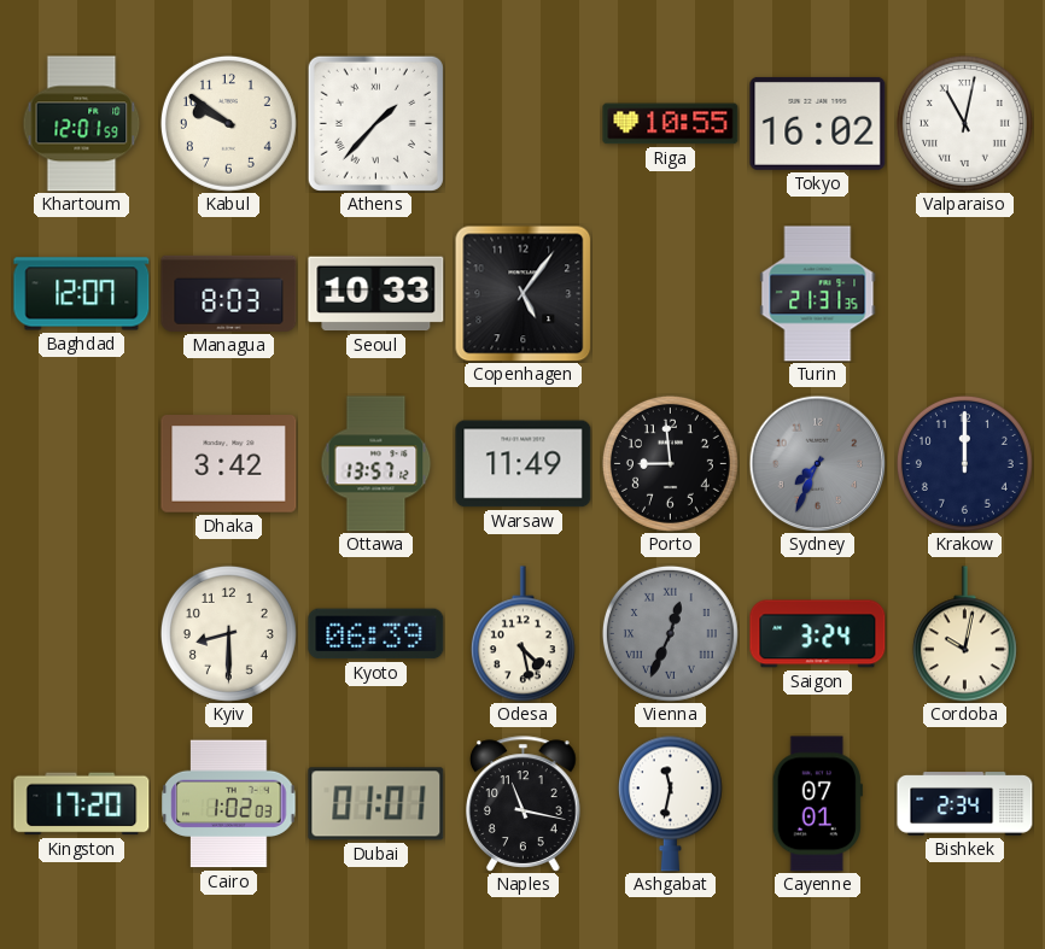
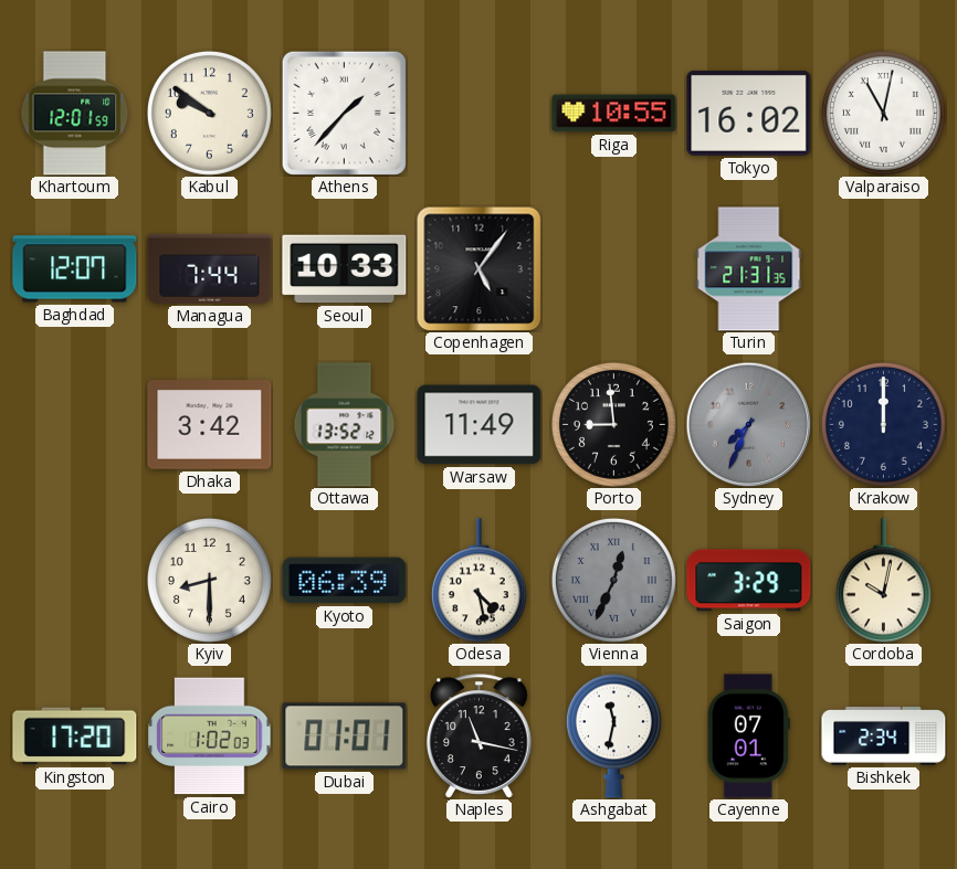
Managua: 8:03 -> 7:44
Ottawa: 13:57 -> 13:52
Saigon: 3:24 -> 3:29
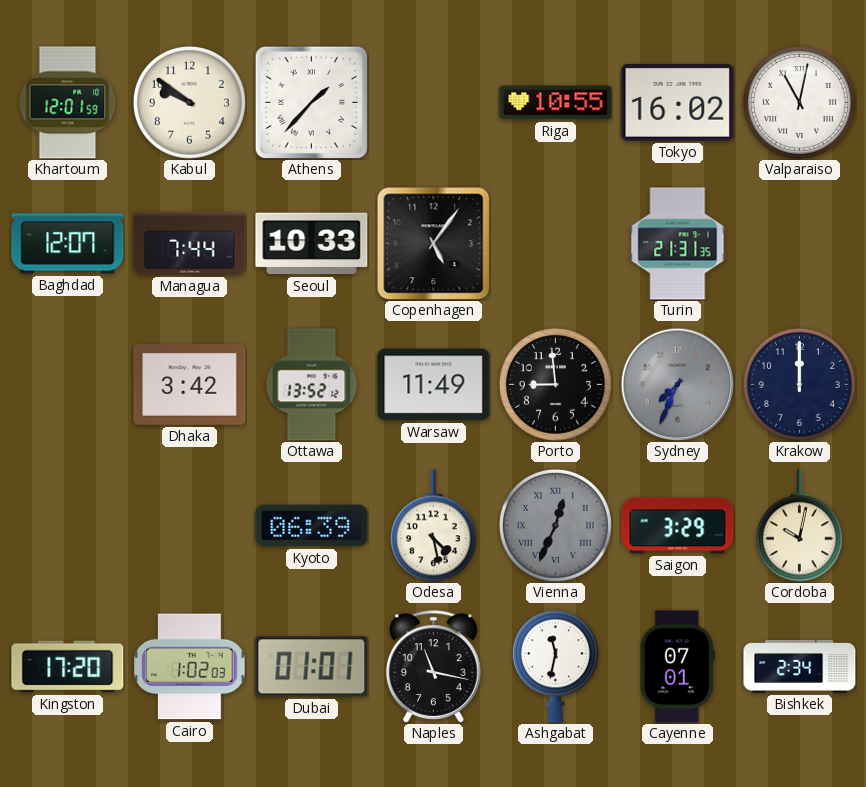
Kyiv: 8:30 -> none
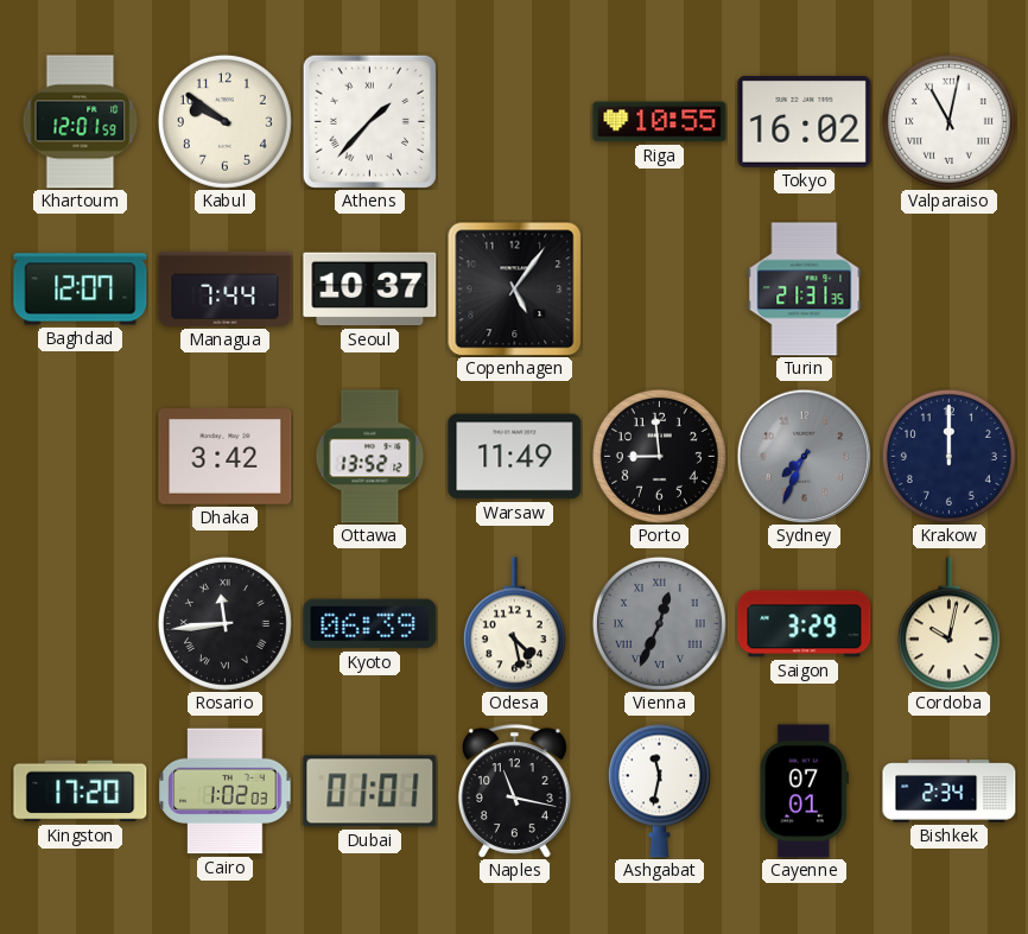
Seoul: 10:33 -> 10:37
Rosario: none -> 11:44
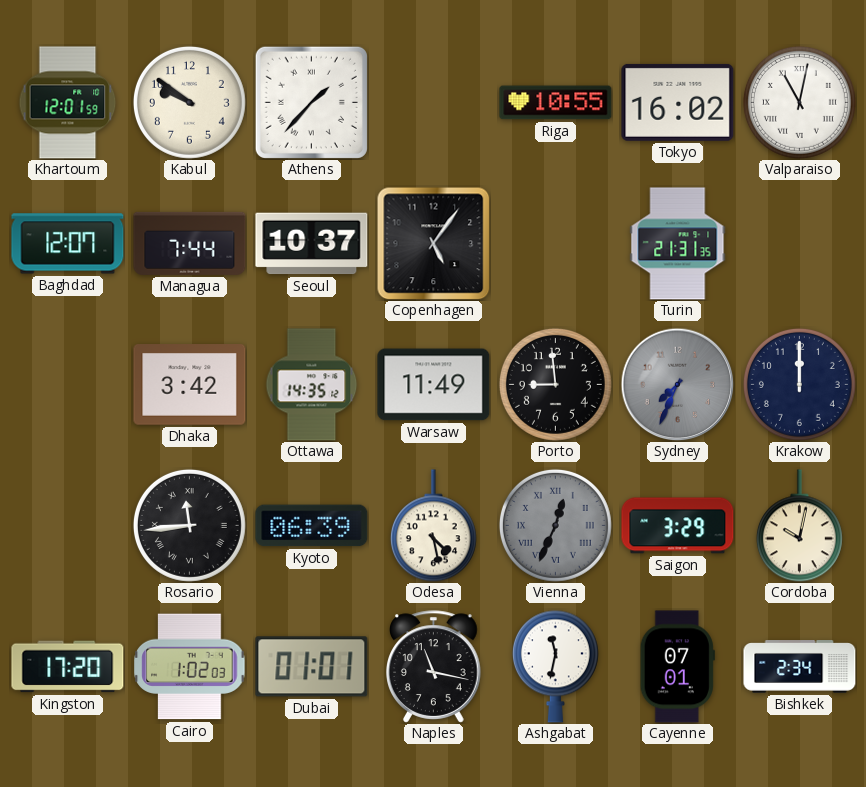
Ottawa: 13:52 -> 14:35
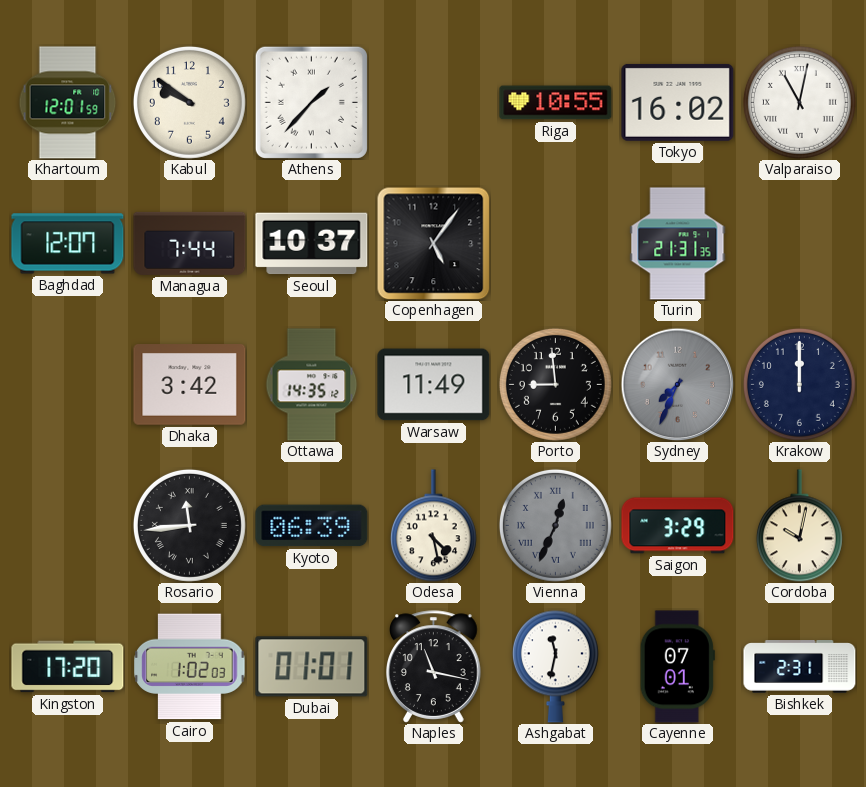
Bishkek: 2:34 -> 2:31
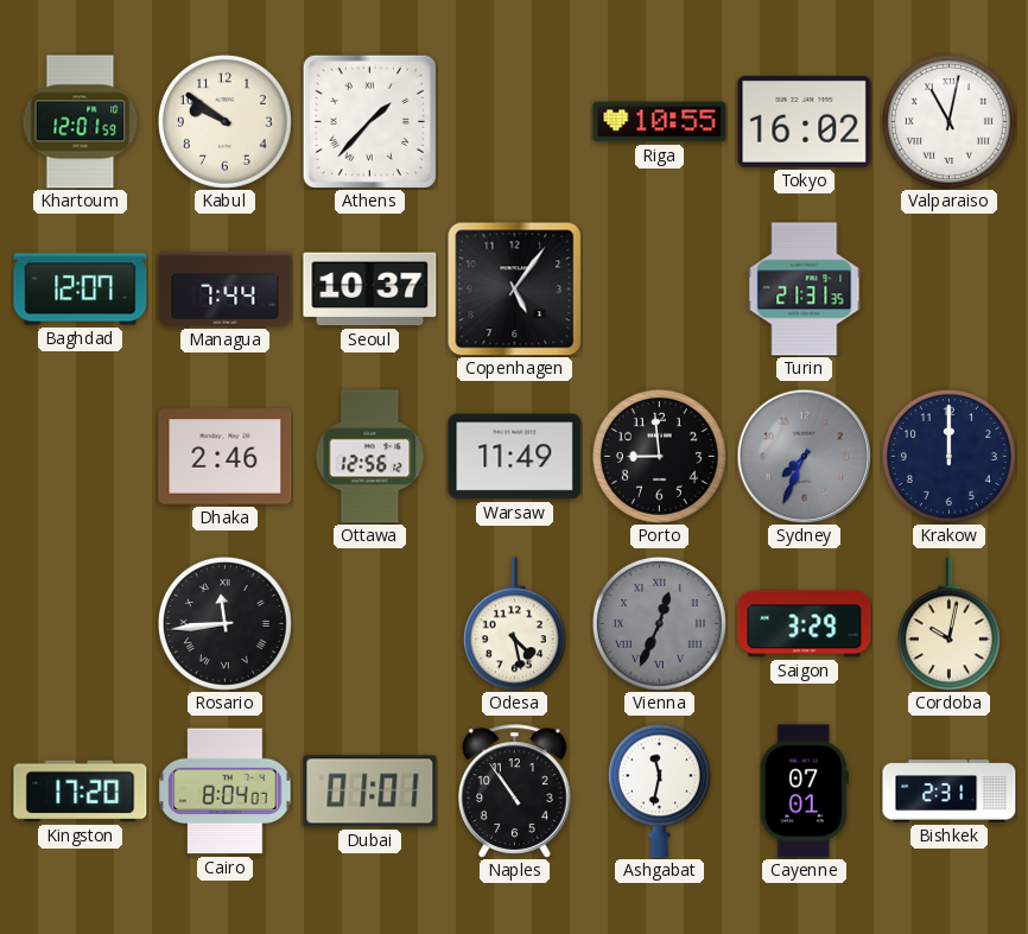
Dhaka: 3:42 -> 2:46
Ottawa: 14:35 -> 12:56
Kyoto: 06:39 -> none
Cairo: 1:02 -> 8:04
Naples: 11:17 -> 10:54
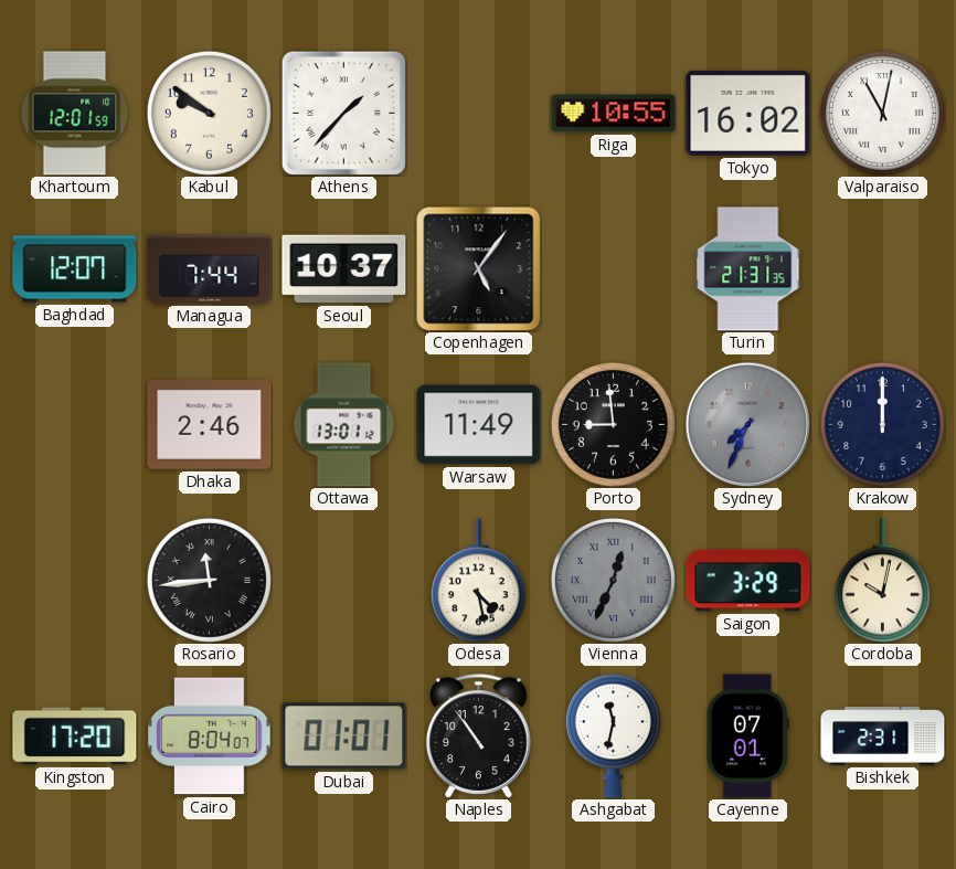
Ottawa: 12:56 -> 13:01
